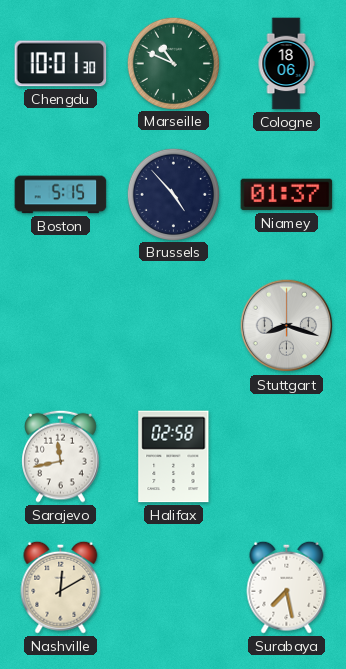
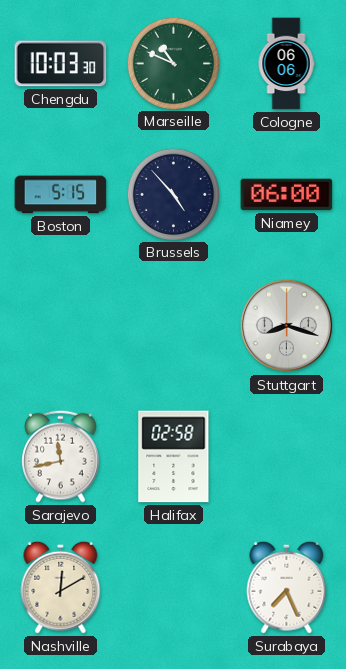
Chengdu: 10:01 -> 10:03
Cologne: 18:06 -> 06:06
Niamey: 01:37 -> 06:00
Surabaya: 7:28 -> 7:26
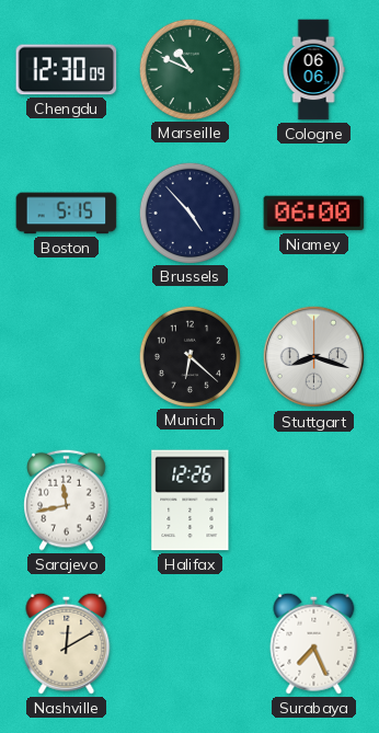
Chengdu: 10:03 -> 12:30
Munich: none -> 6:22
Halifax: 02:58 -> 12:26
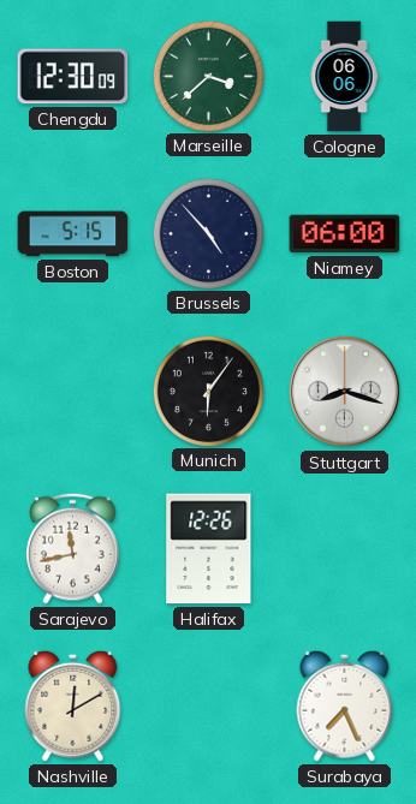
Marseille: 10:49 -> 3:38
Munich: 6:22 -> 6:06
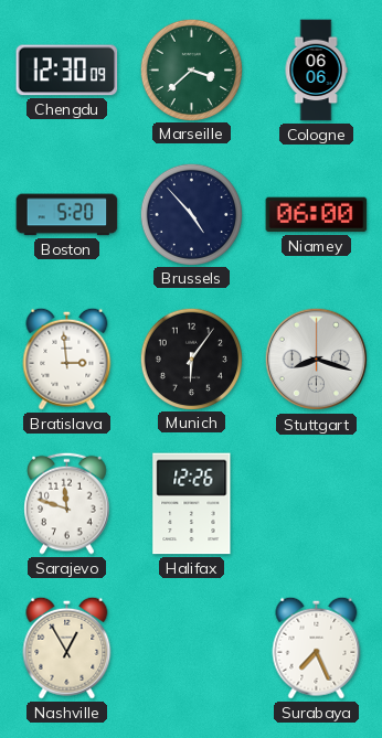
Boston: 5:15 -> 5:20
Bratislava: none -> 2:59
Sarajevo: 11:43 -> 11:48
Nashville: 12:10 -> 12:55
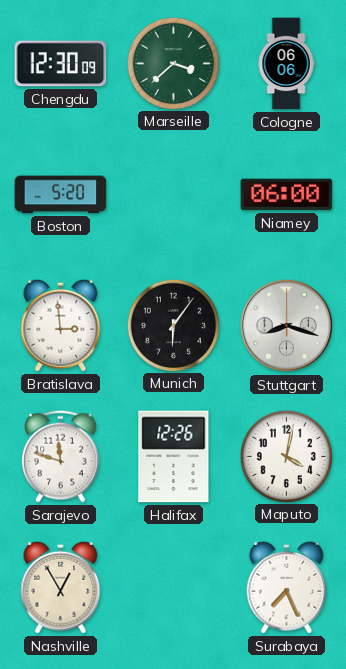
Brussels: 4:53 -> none
Maputo: none -> 4:02
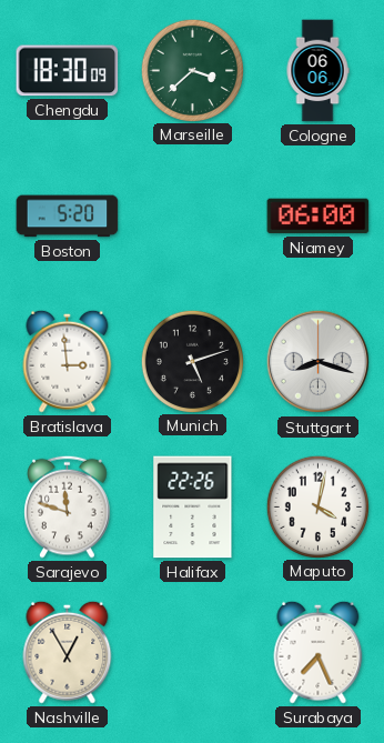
Chengdu: 12:30 -> 18:30
Munich: 6:06 -> 5:12
Halifax: 12:26 -> 22:26
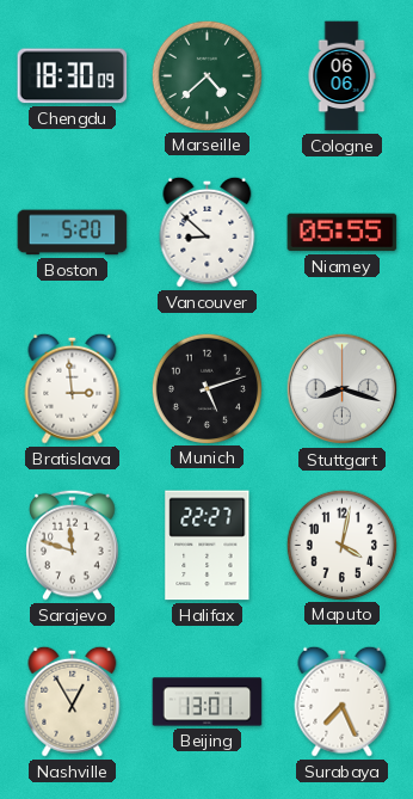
Marseille: 3:38 -> 4:38
Vancouver: none -> 8:52
Niamey: 06:00 -> 05:55
Halifax: 22:26 -> 22:27
Beijing: none -> 13:01
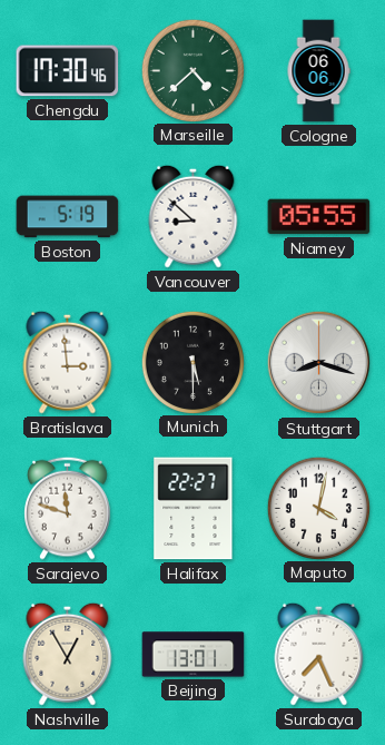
Chengdu: 18:30 -> 17:30
Boston: 5:20 -> 5:19
Munich: 5:12 -> 5:30
